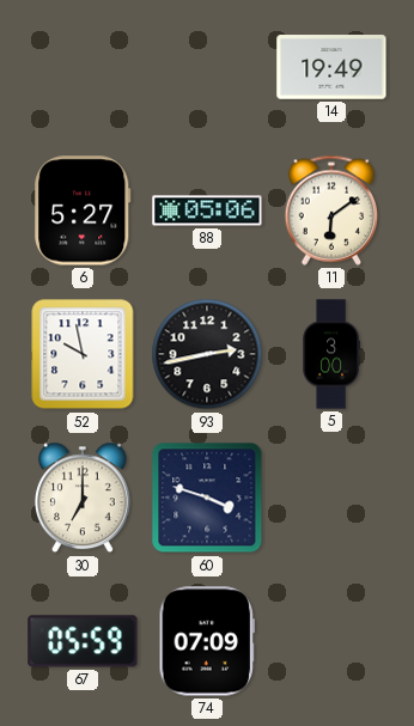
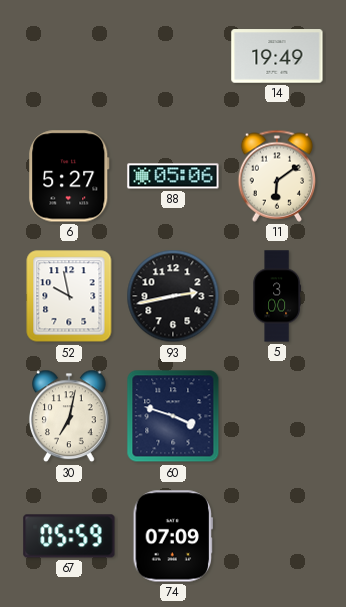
30: 7:00 -> 7:02
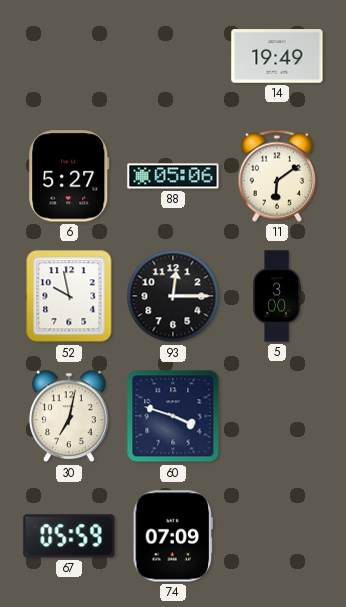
93: 2:43 -> 12:15
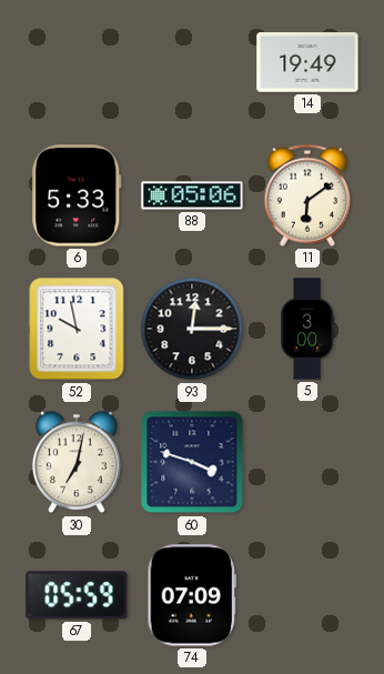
6: 5:27 -> 5:33
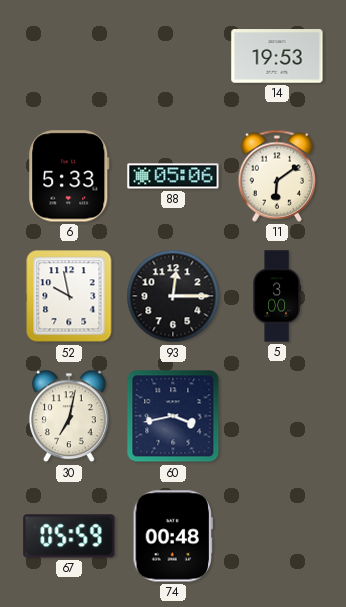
14: 19:49 -> 19:53
60: 3:48 -> 3:43
74: 07:09 -> 00:48
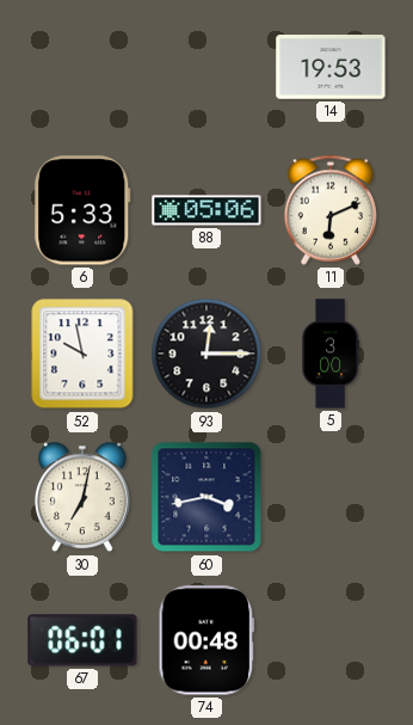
11: 6:09 -> 6:11
67: 05:59 -> 06:01
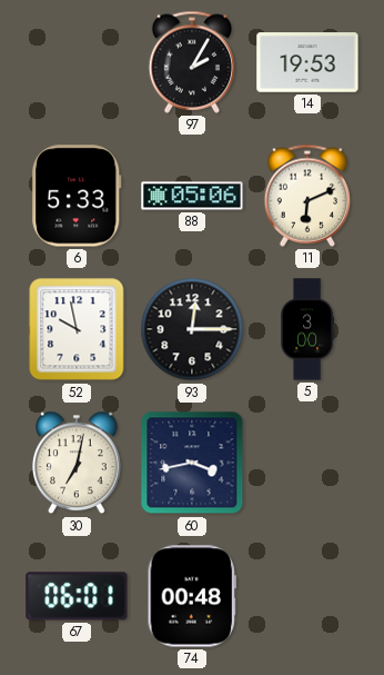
97: none -> 2:05
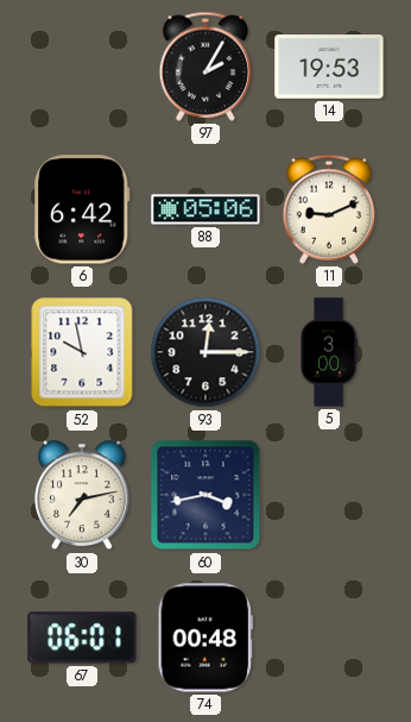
6: 5:33 -> 6:42
11: 6:11 -> 9:11
30: 7:02 -> 7:13
